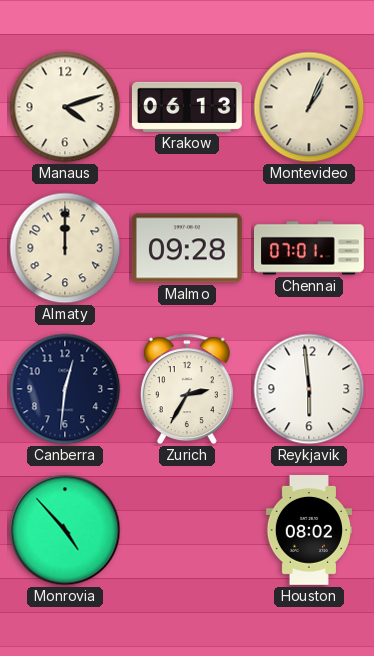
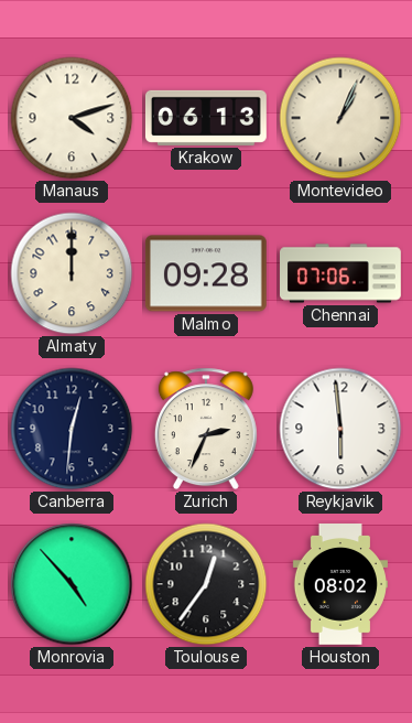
Chennai: 07:01 -> 07:06
Zurich: 2:35 -> 2:34
Toulouse: none -> 12:36
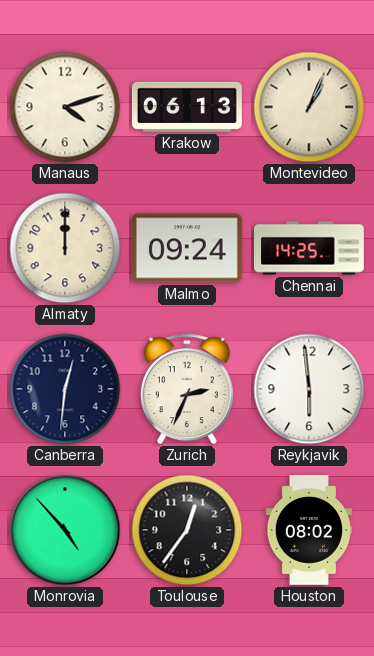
Malmo: 09:28 -> 09:24
Chennai: 07:06 -> 14:25
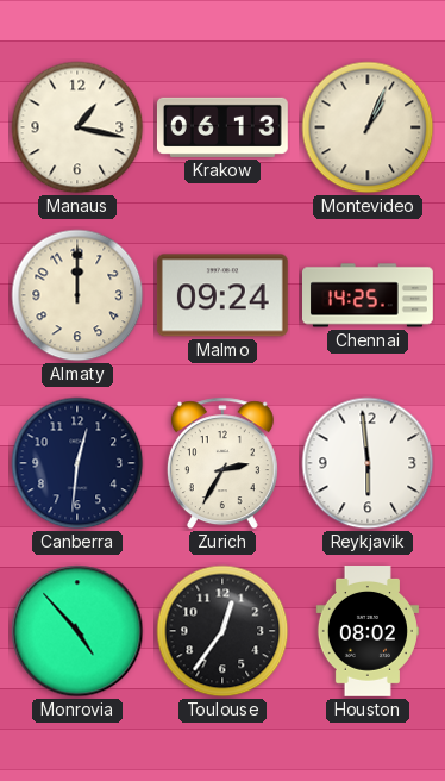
Manaus: 4:12 -> 1:17
Zurich: 2:34 -> 2:35
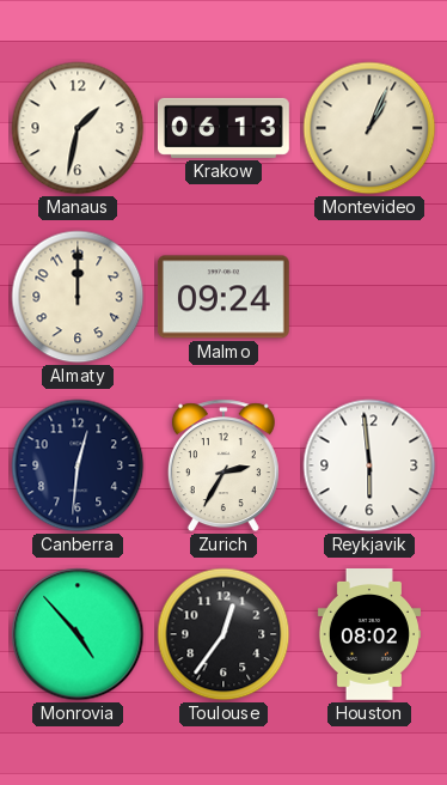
Manaus: 1:17 -> 1:32
Chennai: 14:25 -> none
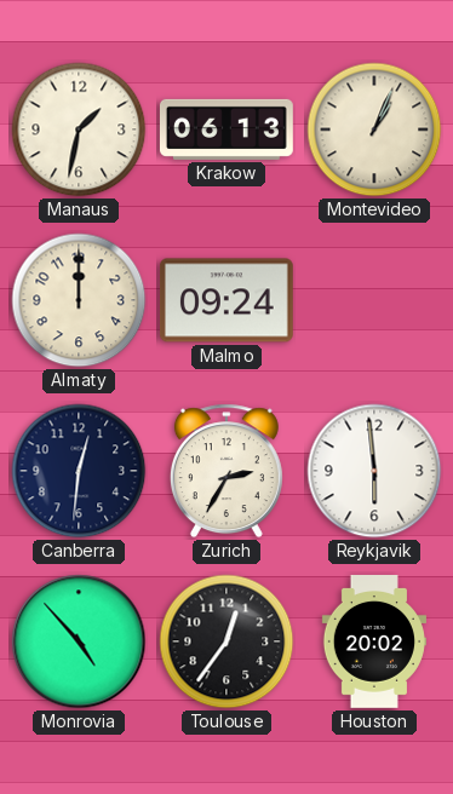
Houston: 08:02 -> 20:02
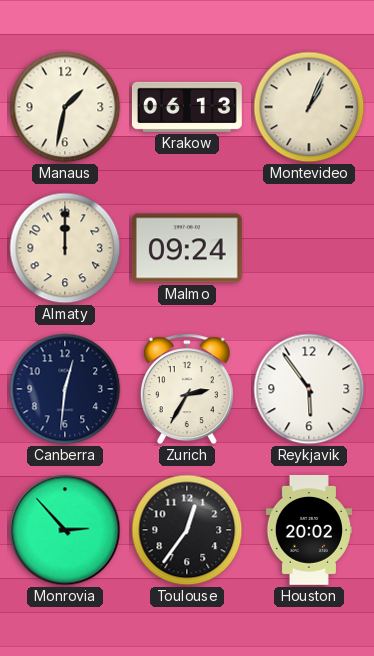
Reykjavik: 5:59 -> 5:54
Monrovia: 4:53 -> 2:53
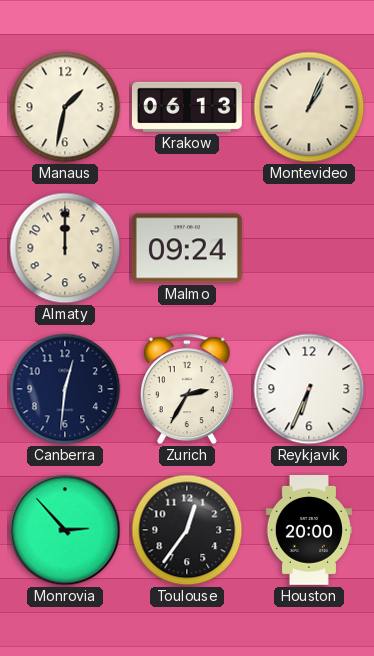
Reykjavik: 5:54 -> 6:34
Houston: 20:02 -> 20:00
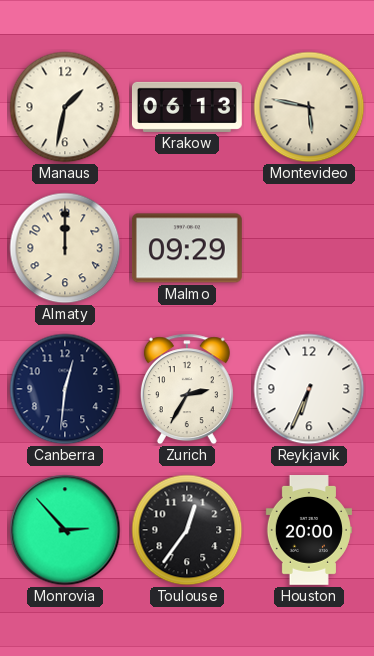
Montevideo: 1:04 -> 5:47
Malmo: 09:24 -> 09:29
